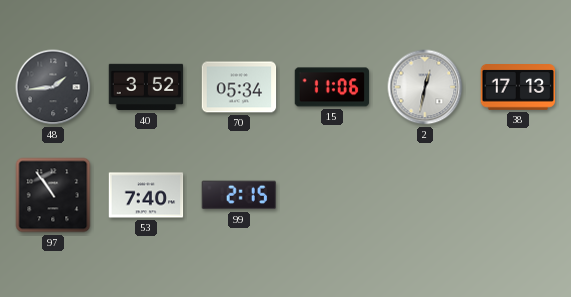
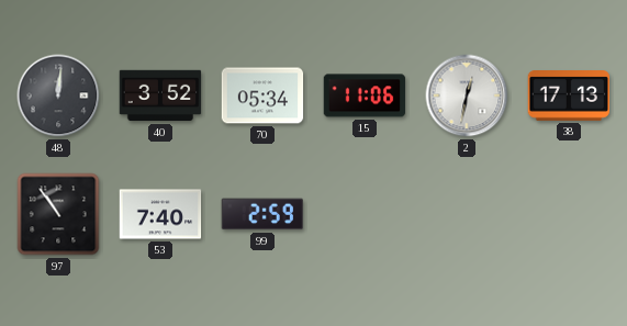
48: 1:44 -> 12:01
99: 2:15 -> 2:59
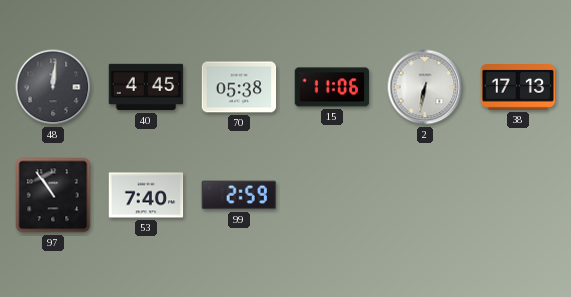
40: 3:52 -> 4:45
70: 05:34 -> 05:38
2: 12:32 -> 6:32
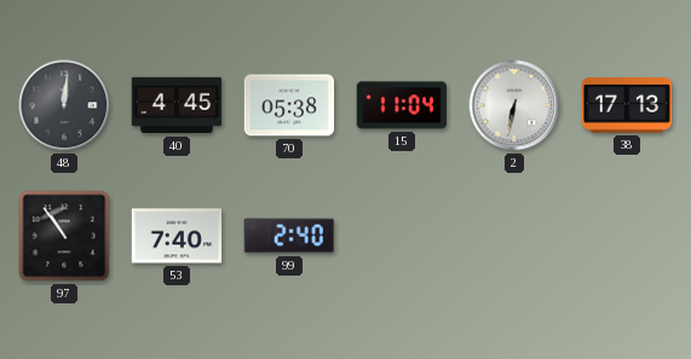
15: 11:06 -> 11:04
99: 2:59 -> 2:40
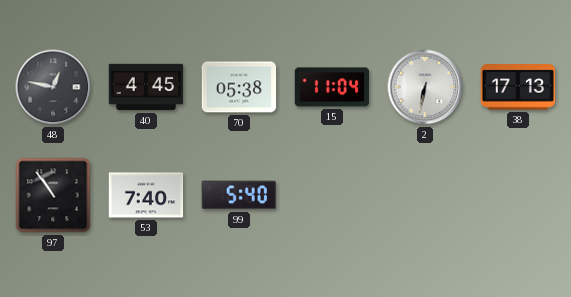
48: 12:01 -> 12:47
99: 2:40 -> 5:40
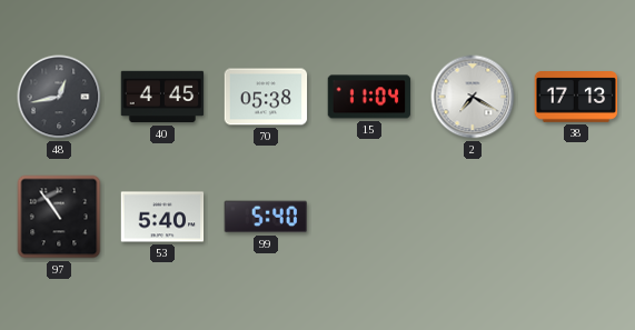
48: 12:47 -> 12:43
2: 6:32 -> 7:20
53: 7:40 -> 5:40
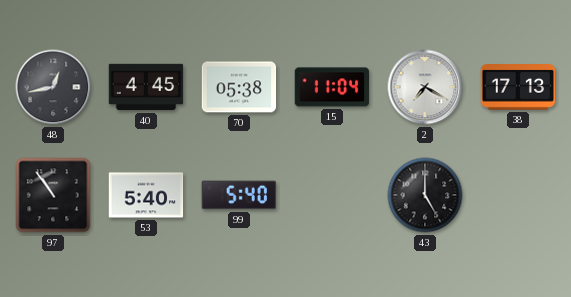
43: none -> 5:00
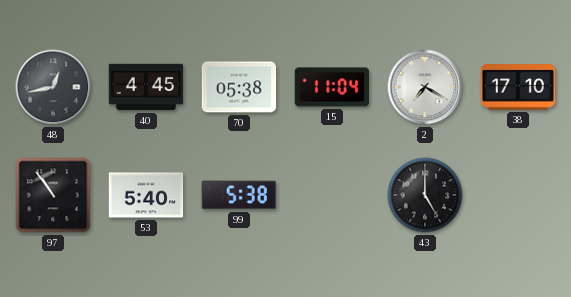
38: 17:13 -> 17:10
99: 5:40 -> 5:38
